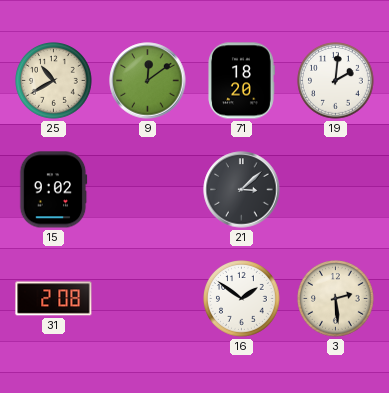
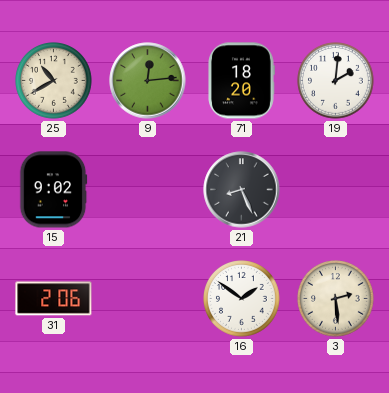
9: 12:09 -> 12:14
21: 3:08 -> 8:26
31: 2:08 -> 2:06
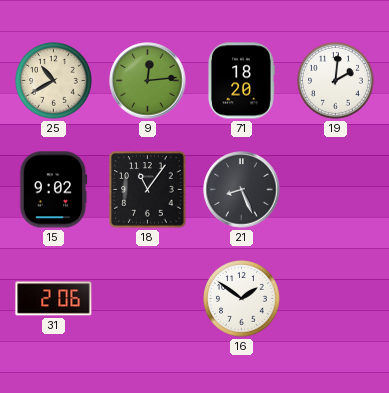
18: none -> 11:06
3: 2:29 -> none
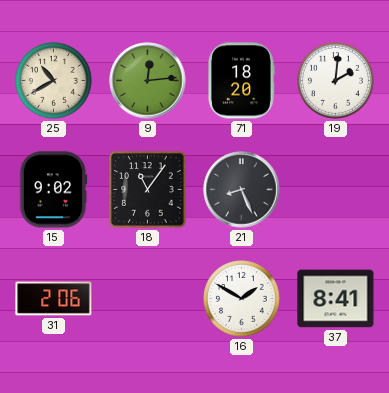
16: 1:51 -> 1:50
37: none -> 8:41
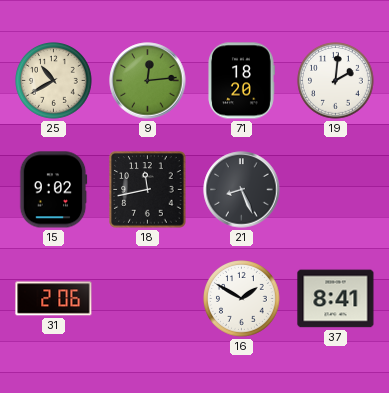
18: 11:06 -> 11:43
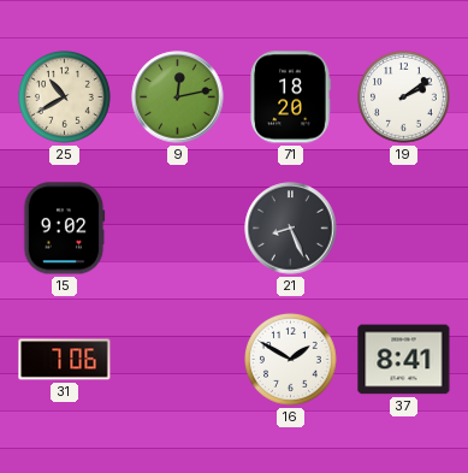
9: 12:14 -> 12:13
19: 2:01 -> 2:09
18: 11:43 -> none
31: 2:06 -> 7:06
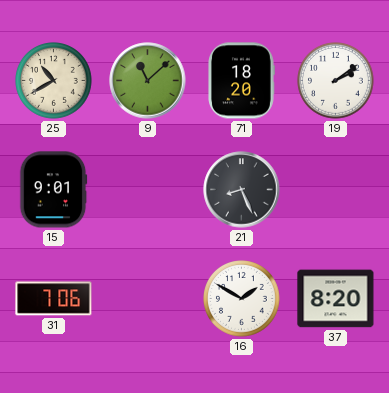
9: 12:13 -> 11:08
15: 9:02 -> 9:01
37: 8:41 -> 8:20
